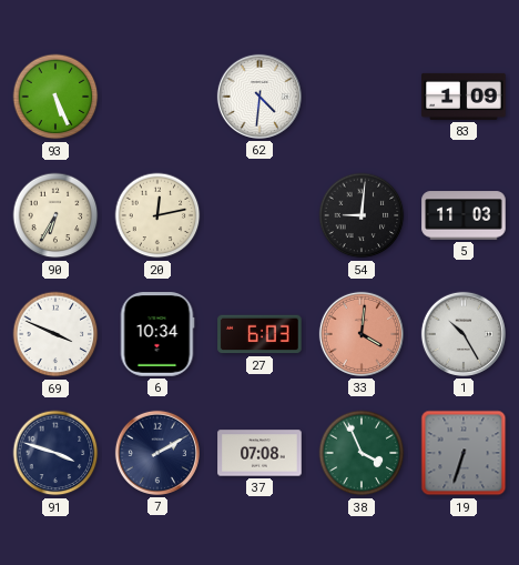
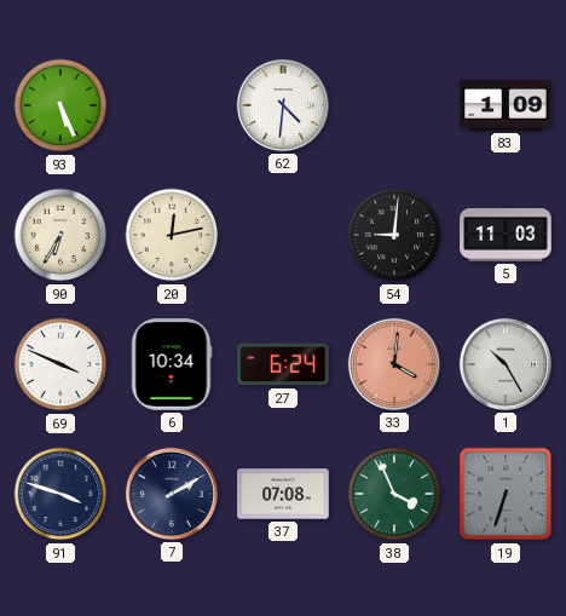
27: 6:03 -> 6:24
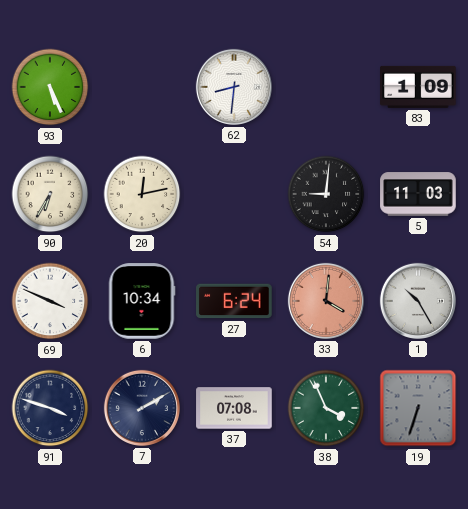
62: 4:31 -> 8:31
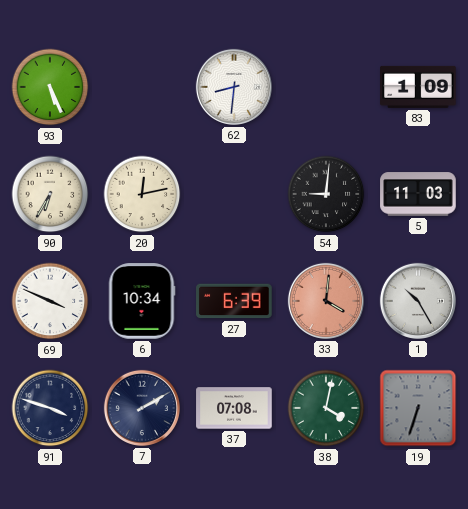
27: 6:24 -> 6:39
38: 3:56 -> 4:02
